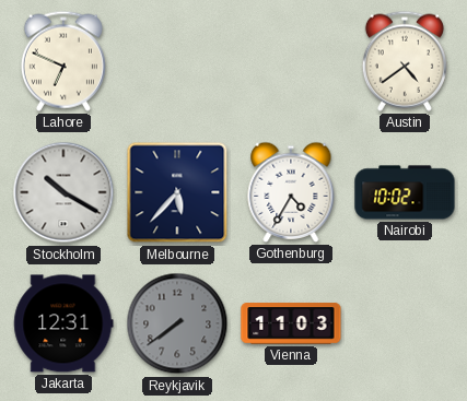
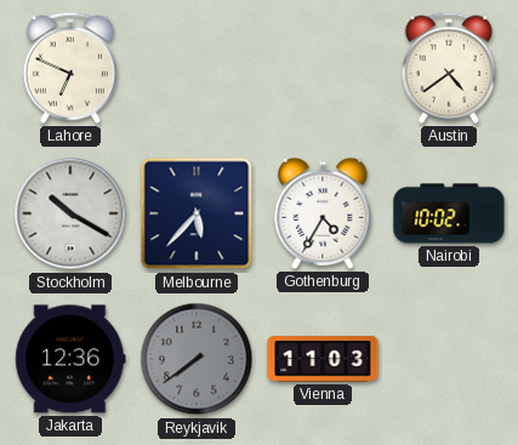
Jakarta: 12:31 -> 12:36
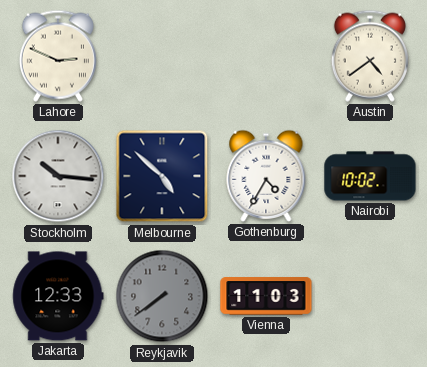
Lahore: 6:49 -> 2:49
Stockholm: 10:20 -> 10:16
Melbourne: 5:37 -> 4:52
Jakarta: 12:36 -> 12:33
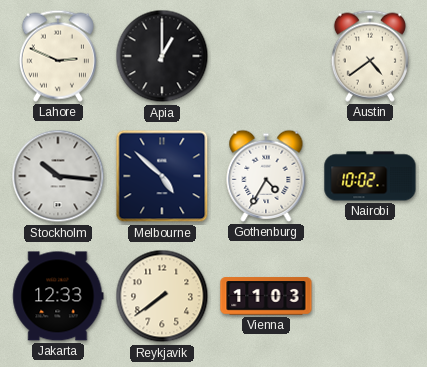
Apia: none -> 1:00
Reykjavik dial: grey -> cream
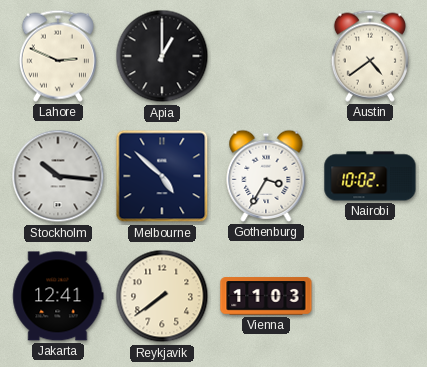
Gothenburg: 4:35 -> 3:35
Jakarta: 12:33 -> 12:41
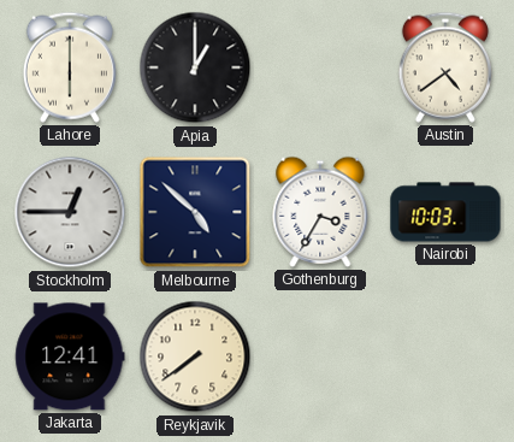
Lahore: 2:49 -> 6:00
Stockholm: 10:16 -> 12:45
Nairobi: 10:02 -> 10:03
Vienna: 11:03 -> none
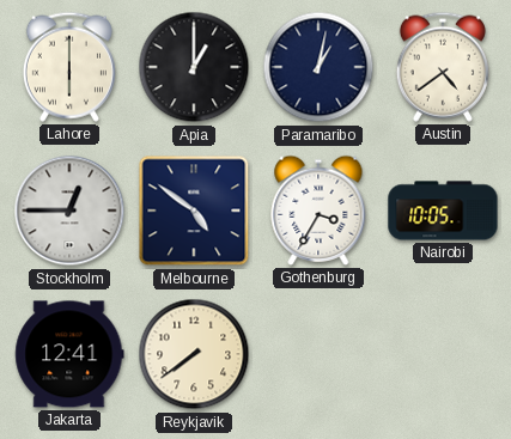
Paramaribo: none -> 1:02
Melbourne: 4:52 -> 4:51
Nairobi: 10:03 -> 10:05
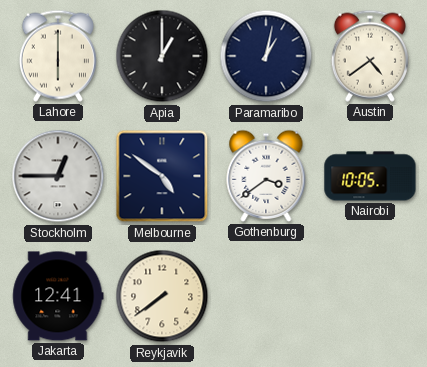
Gothenburg: 3:35 -> 3:39
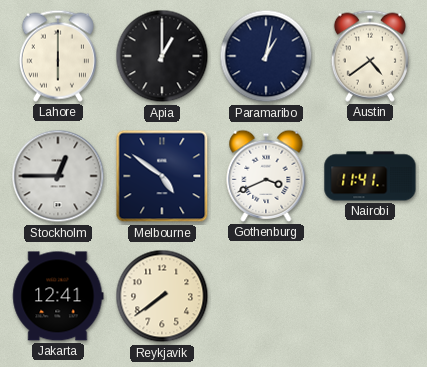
Gothenburg: 3:39 -> 3:41
Nairobi: 10:05 -> 11:41
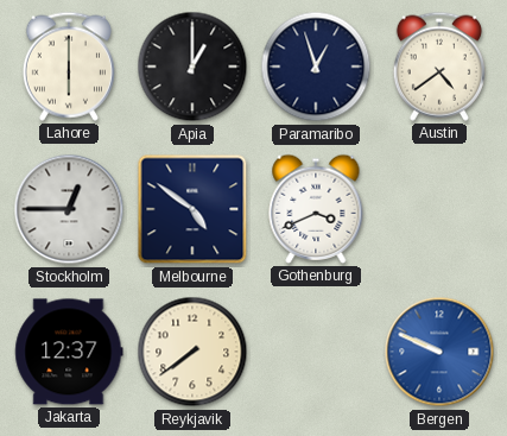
Paramaribo: 1:02 -> 12:57
Nairobi: 11:41 -> none
Jakarta: 12:41 -> 12:37
Bergen: none -> 9:49
